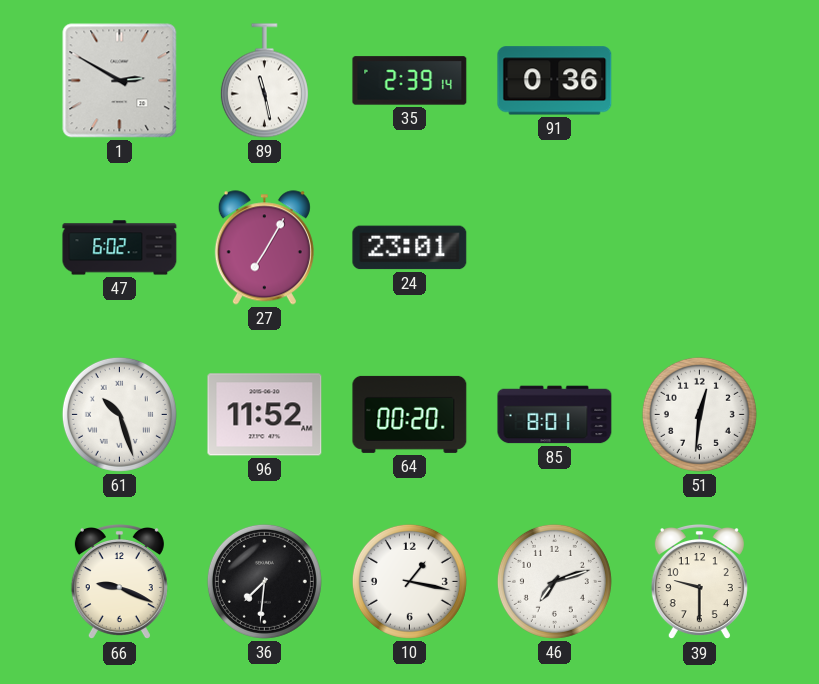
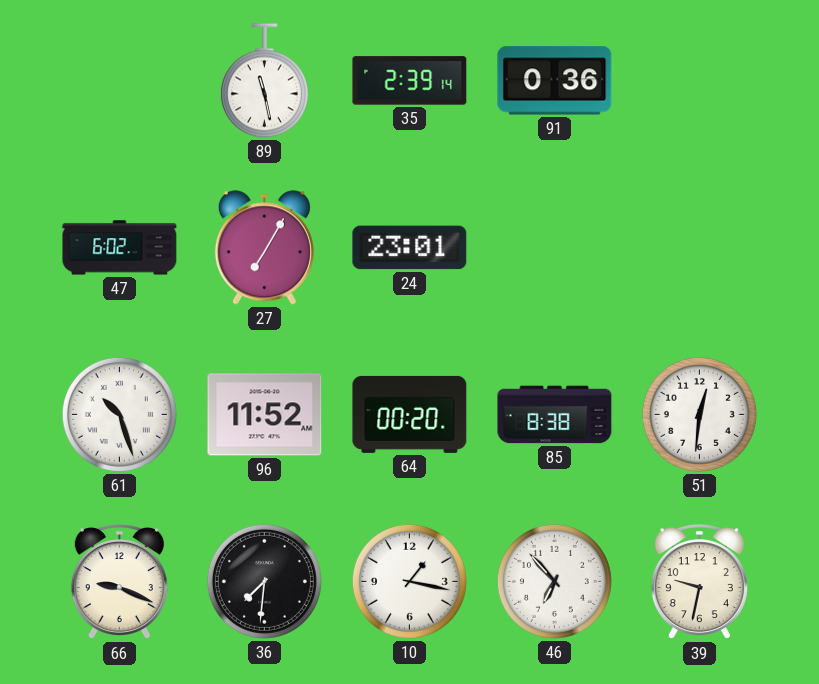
1: 2:50 -> none
85: 8:01 -> 8:38
46: 7:12 -> 6:53
39: 9:30 -> 9:32
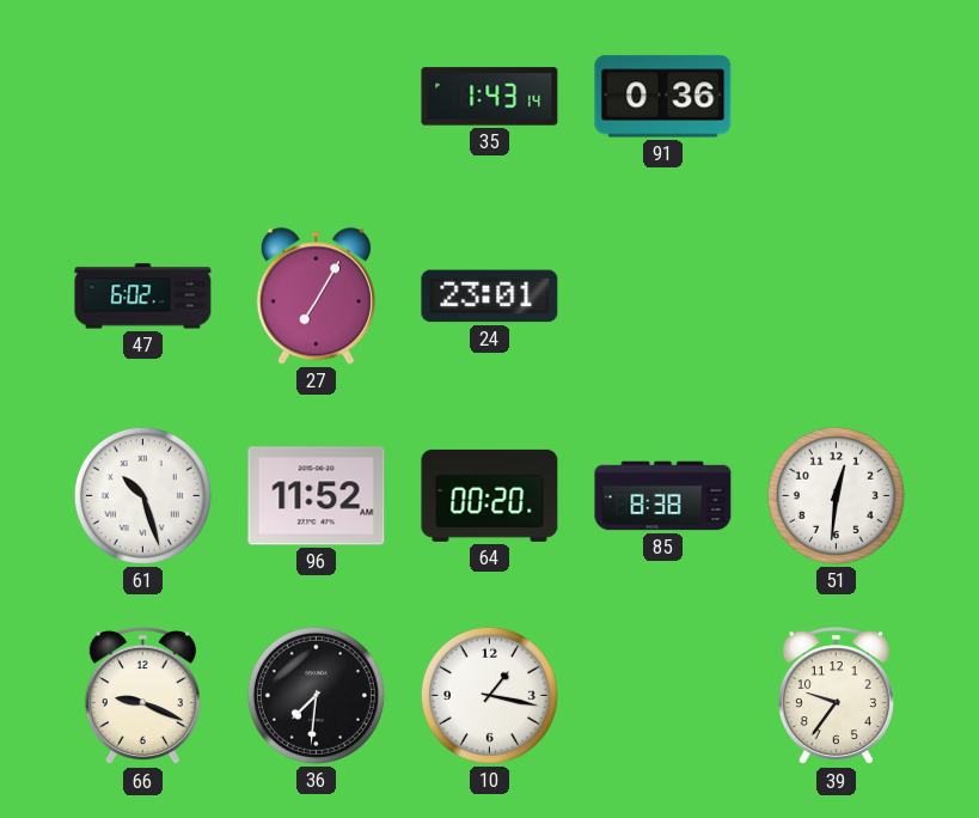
89: 11:28 -> none
35: 2:39 -> 1:43
46: 6:53 -> none
39: 9:32 -> 9:36
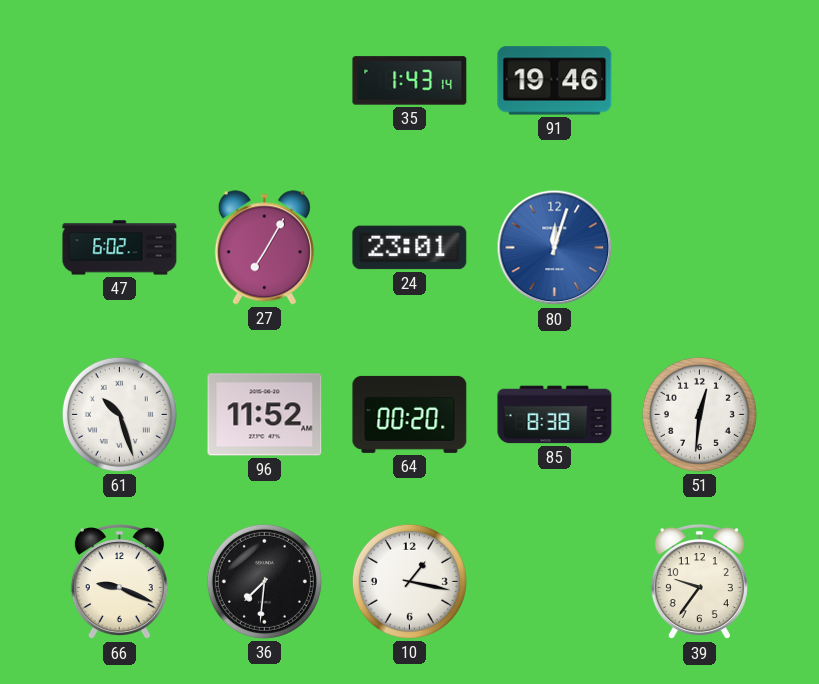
91: 0:36 -> 19:46
80: none -> 12:03
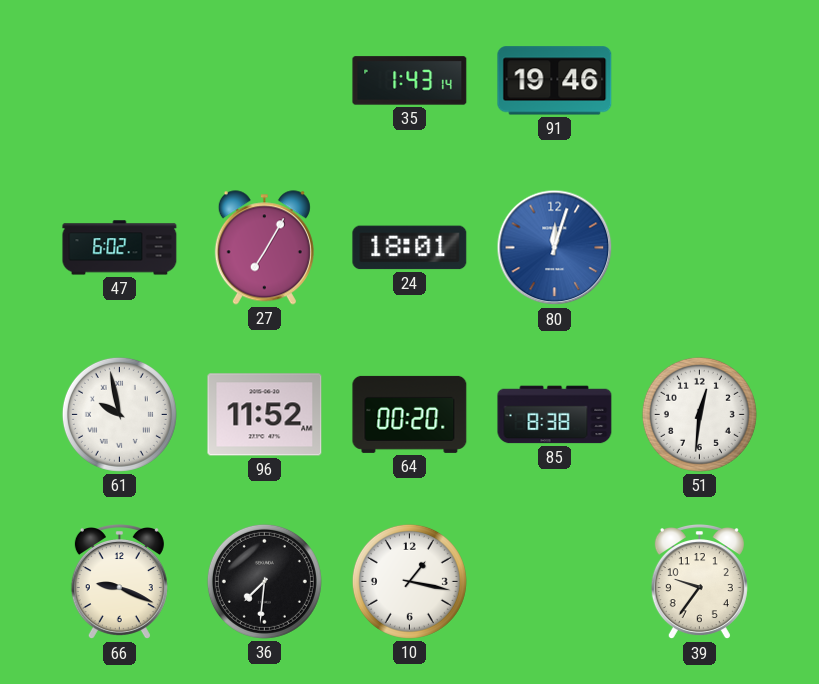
24: 23:01 -> 18:01
61: 10:27 -> 9:58
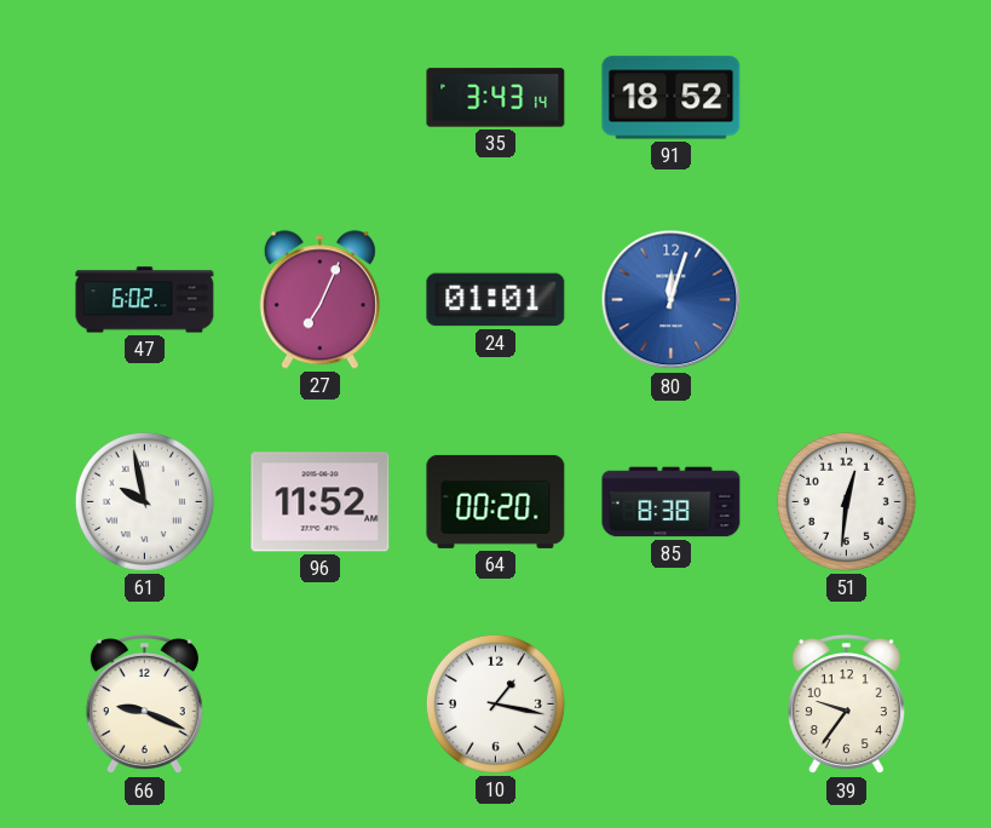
35: 1:43 -> 3:43
91: 19:46 -> 18:52
27: 7:05 -> 7:04
24: 18:01 -> 01:01
36: 7:31 -> none
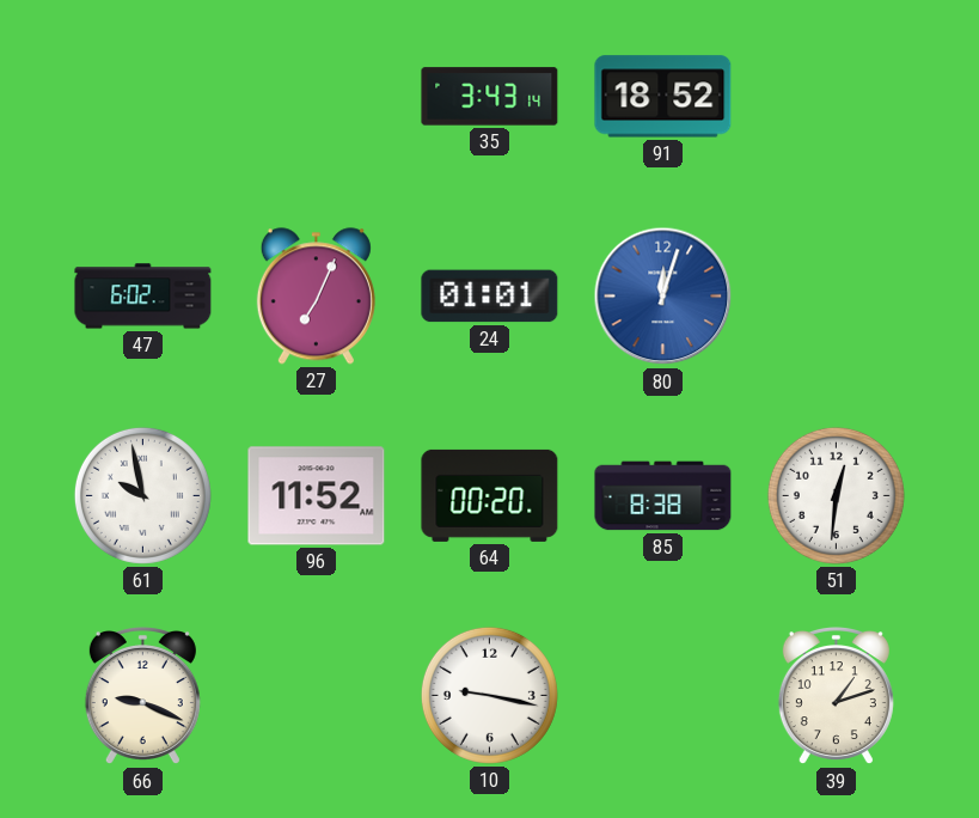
10: 1:17 -> 9:17
39: 9:36 -> 1:12
